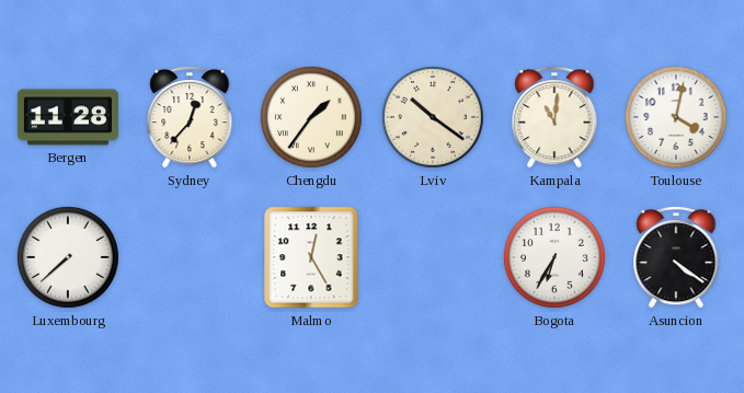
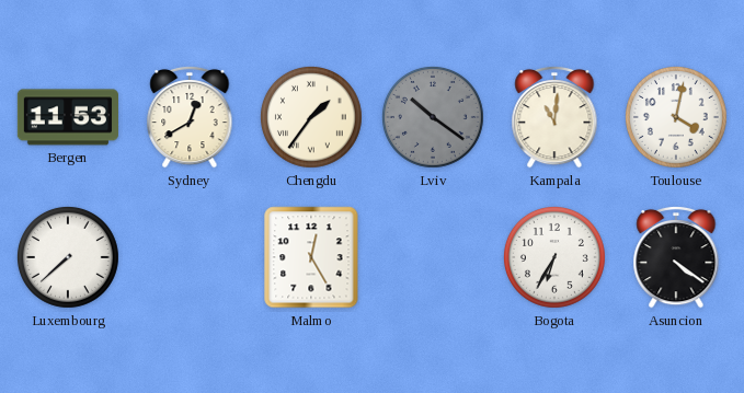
Bergen: 11:28 -> 11:53
Sydney: 12:37 -> 12:40
Lviv dial: cream -> grey
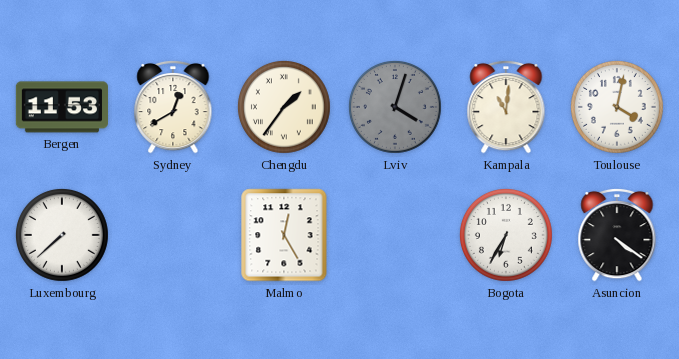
Lviv: 10:21 -> 4:03
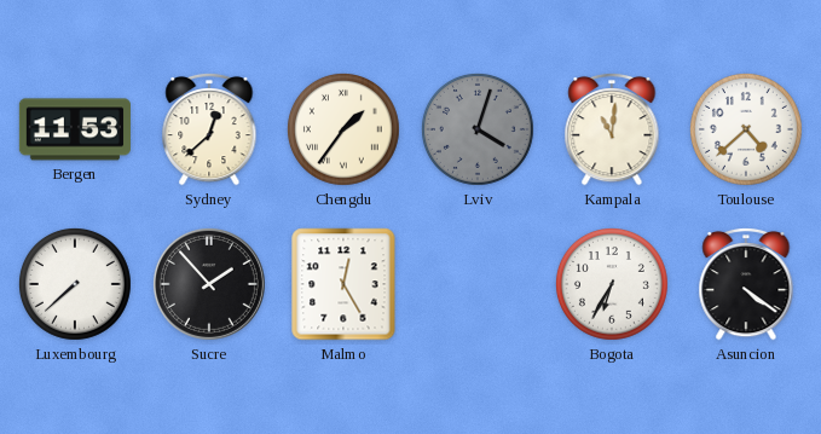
Sydney: 12:40 -> 12:38
Toulouse: 4:02 -> 4:38
Sucre: none -> 1:53
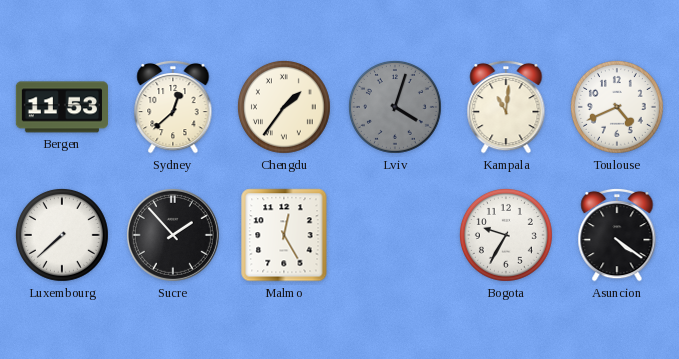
Toulouse: 4:38 -> 4:41
Bogota: 6:35 -> 9:35
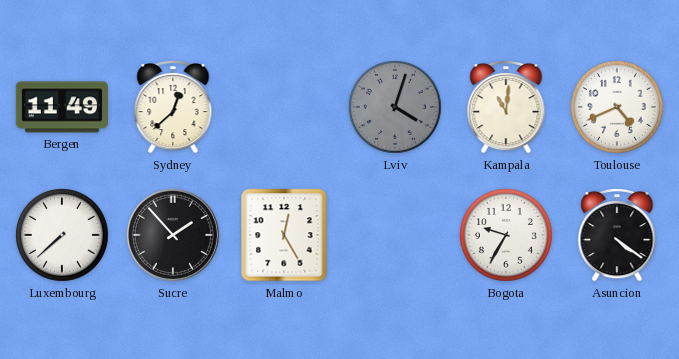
Bergen: 11:53 -> 11:49
Chengdu: 1:36 -> none
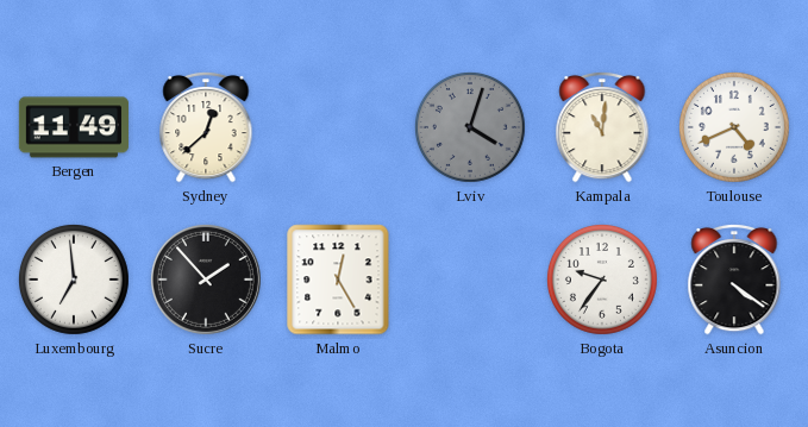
Luxembourg: 7:38 -> 6:59
Bogota: 9:35 -> 9:36
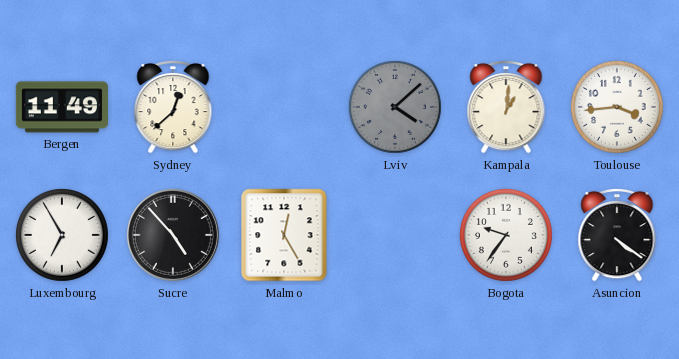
Lviv: 4:03 -> 4:08
Kampala: 11:01 -> 1:01
Toulouse: 4:41 -> 3:44
Luxembourg: 6:59 -> 6:55
Sucre: 1:53 -> 4:53
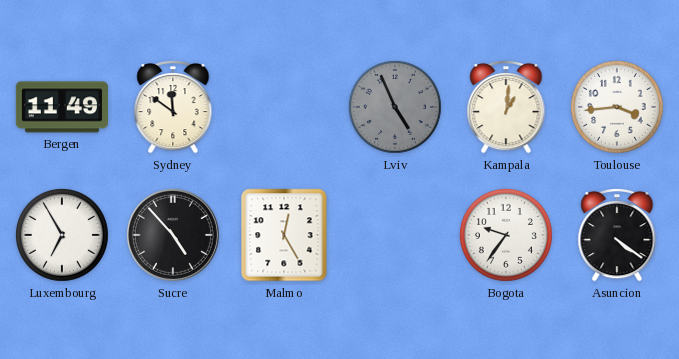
Sydney: 12:38 -> 11:51
Lviv: 4:08 -> 4:56
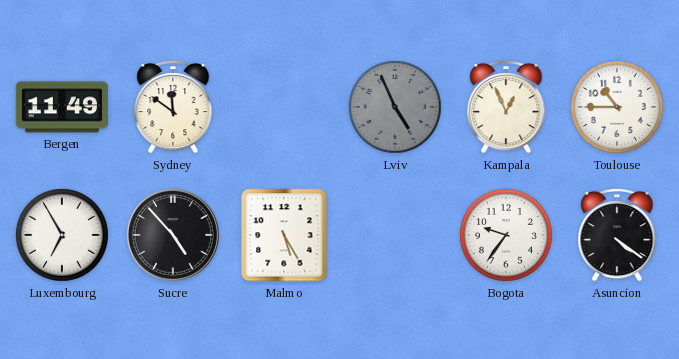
Kampala: 1:01 -> 12:56
Toulouse: 3:44 -> 10:45
Malmo: 12:25 -> 5:25
